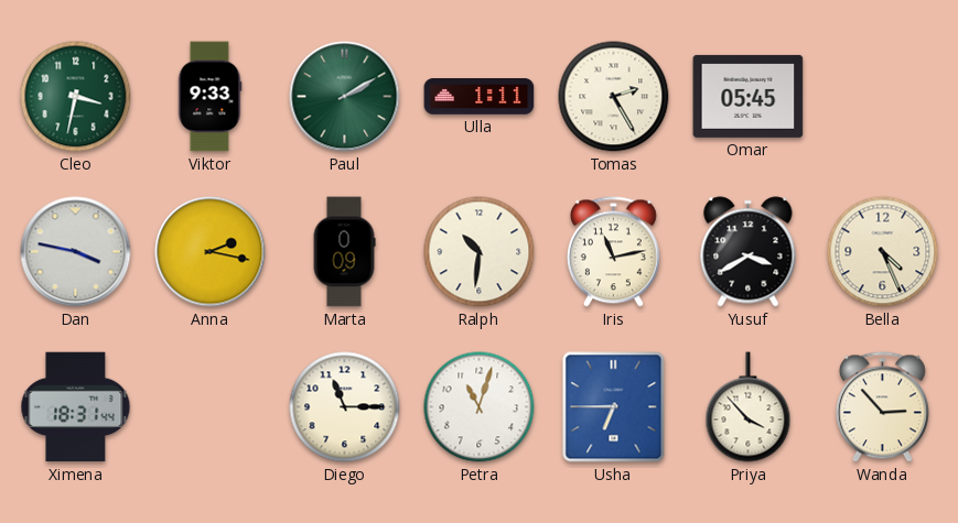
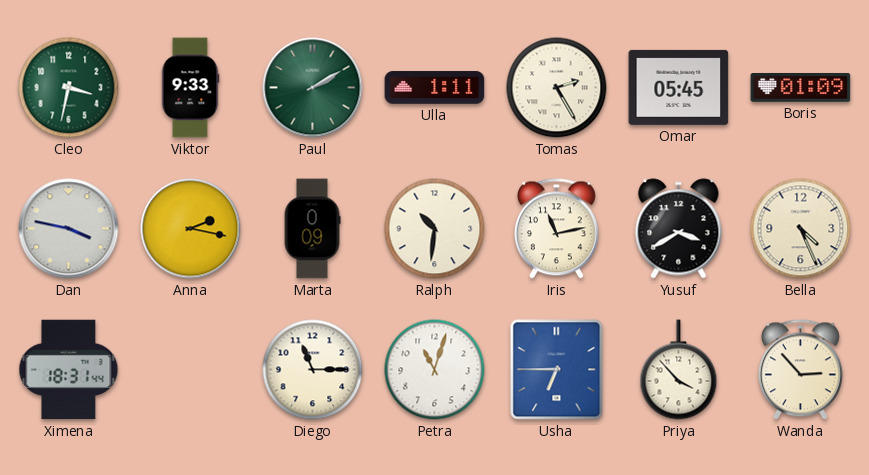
Boris: none -> 01:09
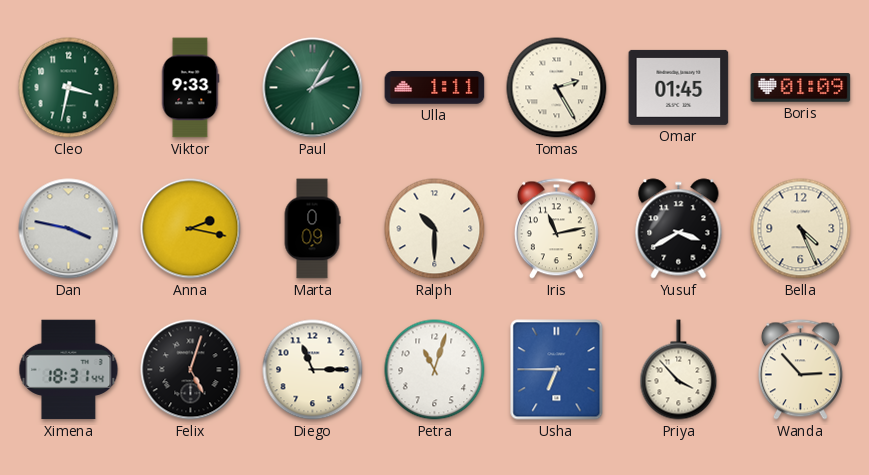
Paul: 2:10 -> 2:05
Omar: 05:45 -> 01:45
Ralph: 10:31 -> 10:30
Felix: none -> 5:03
